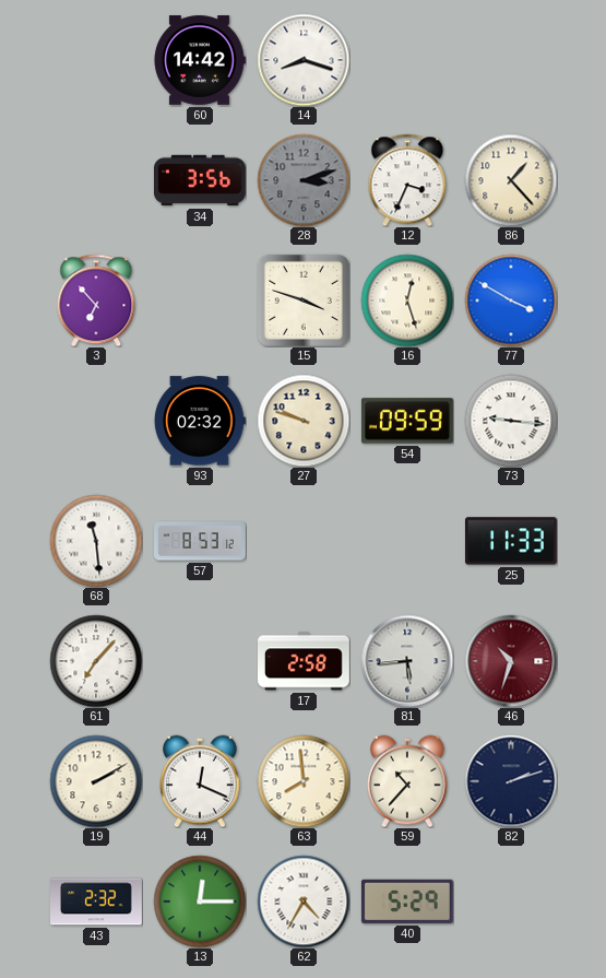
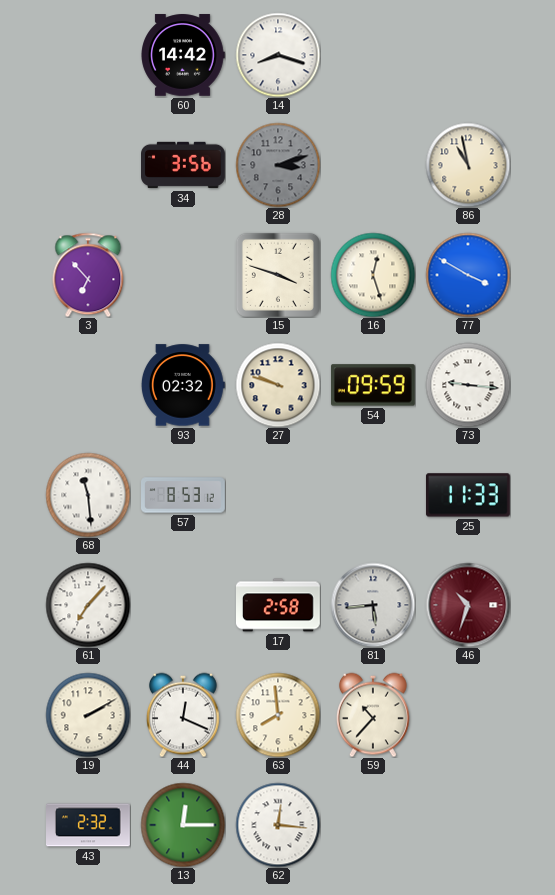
12: 3:34 -> none
86: 1:23 -> 10:58
82: 2:12 -> none
62: 4:35 -> 12:16
40: 5:29 -> none
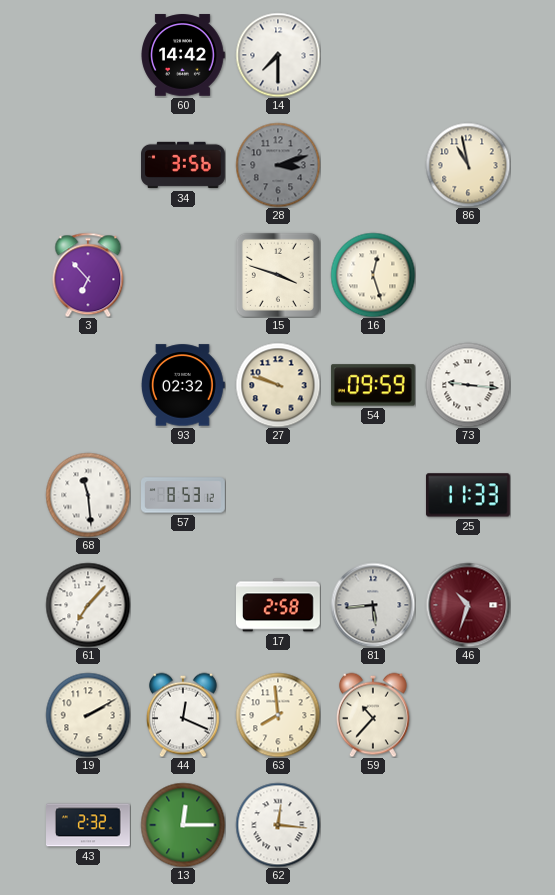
14: 8:18 -> 7:30
77: 3:50 -> none
